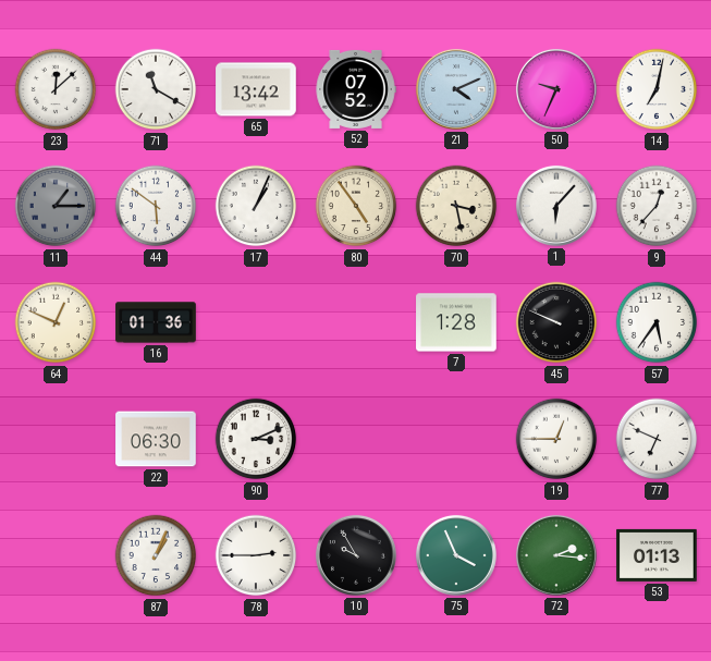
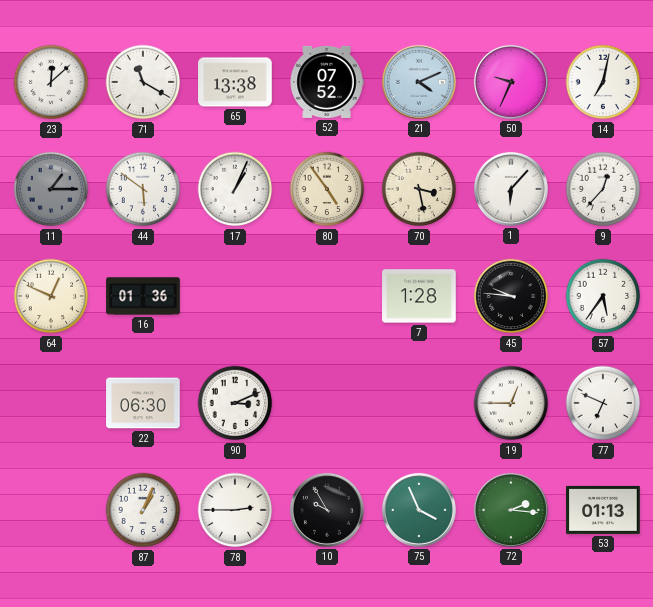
65: 13:42 -> 13:38
45: 9:49 -> 9:46
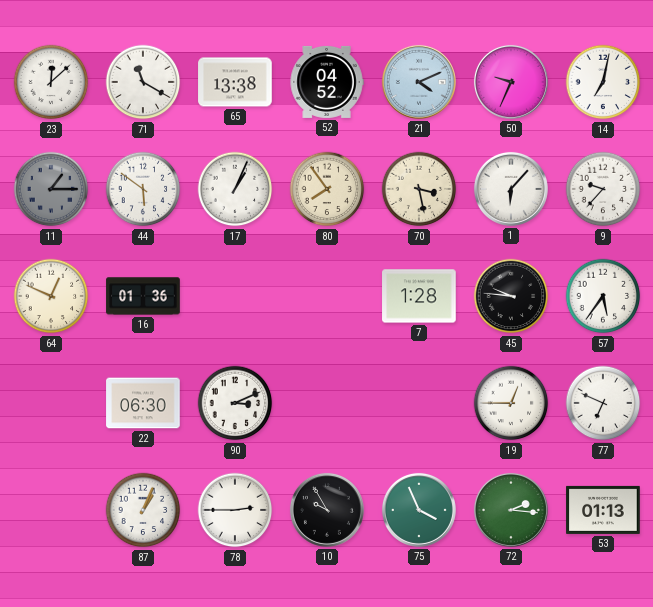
52: 07:52 -> 04:52
80: 4:54 -> 7:54
9: 12:37 -> 9:37
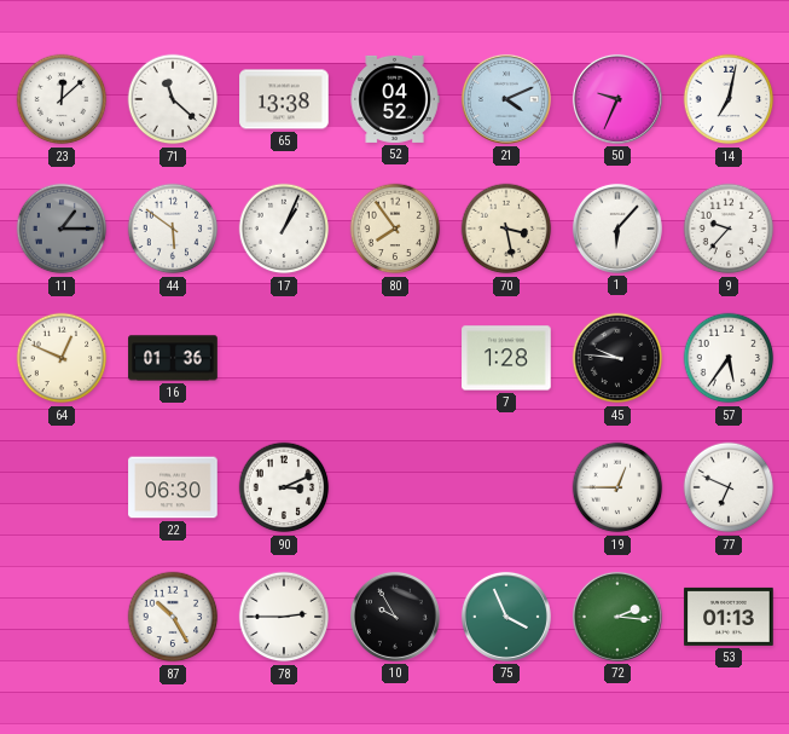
71: 11:20 -> 11:22
87: 1:04 -> 10:25
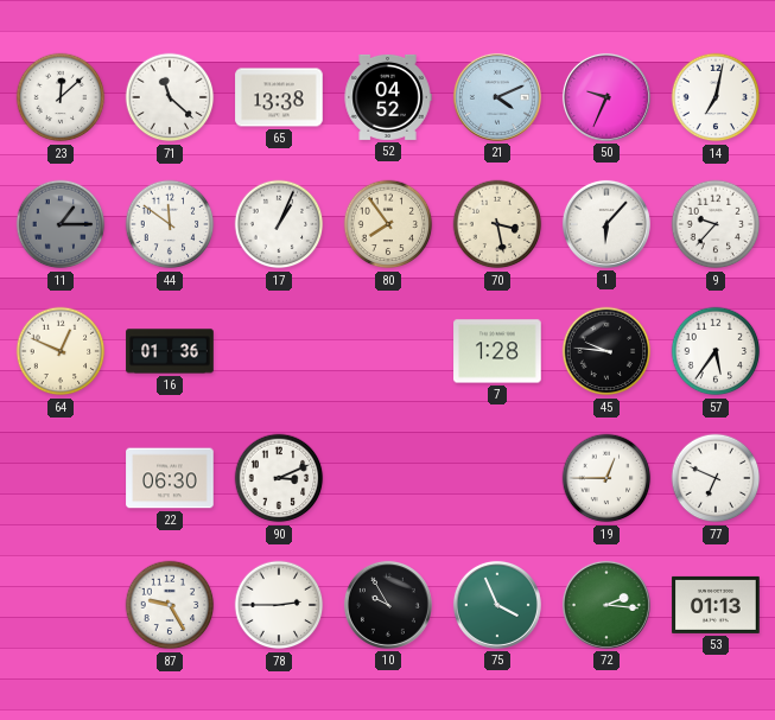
44: 5:51 -> 11:51
87: 10:25 -> 9:25
